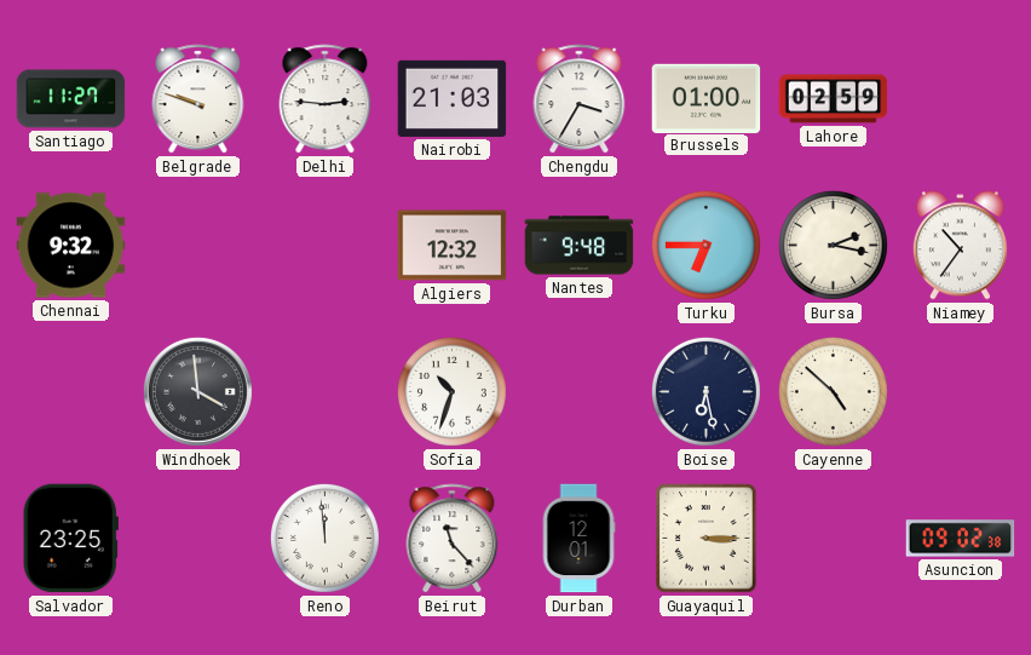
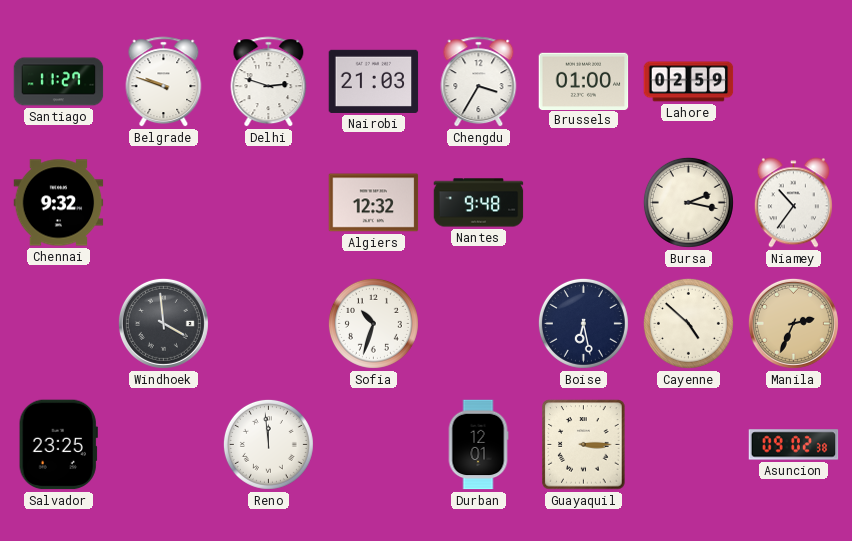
Delhi: 2:46 -> 2:48
Turku: 6:45 -> none
Manila: none -> 2:34
Beirut: 11:23 -> none
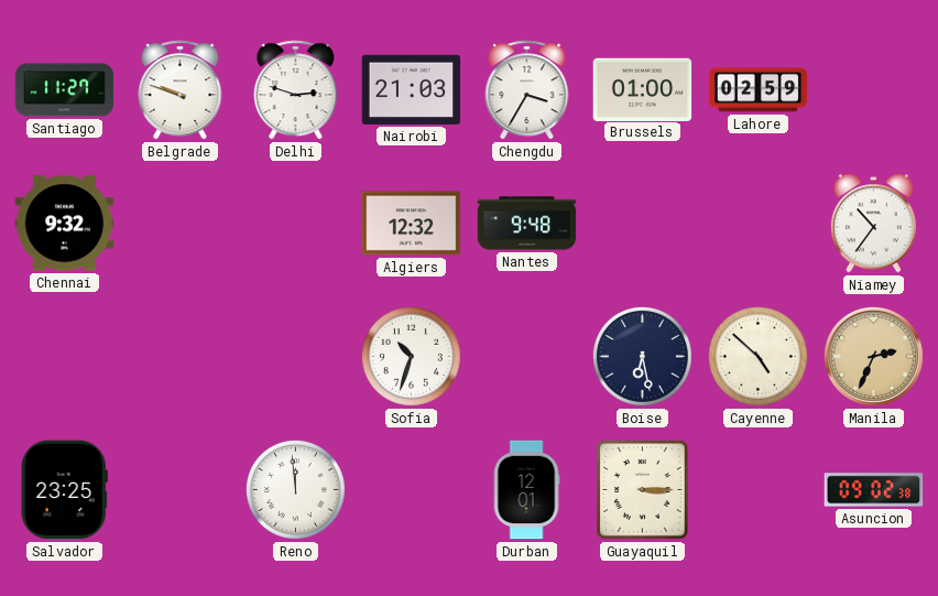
Bursa: 2:17 -> none
Windhoek: 3:59 -> none
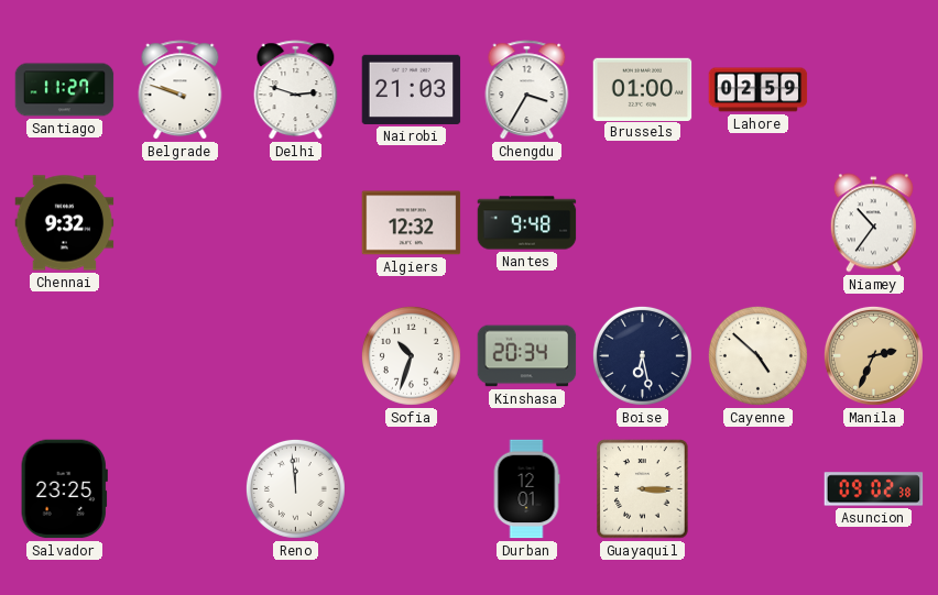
Kinshasa: none -> 20:34
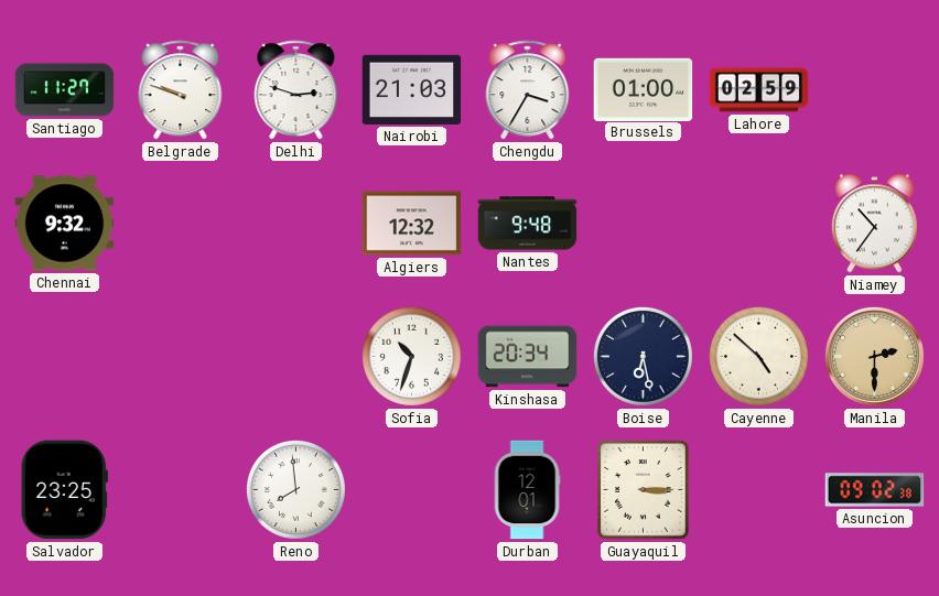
Manila: 2:34 -> 2:30
Reno: 11:59 -> 7:59
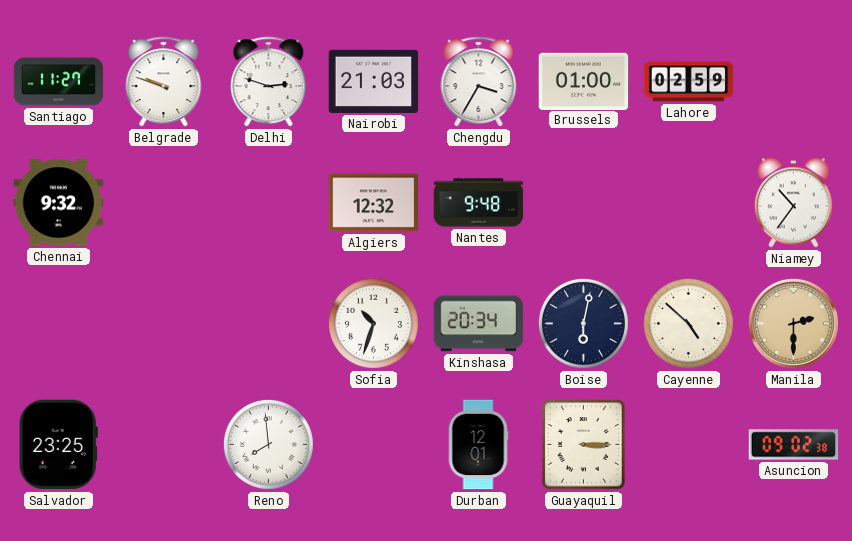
Boise: 6:28 -> 6:02
